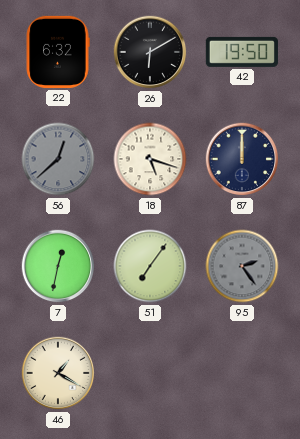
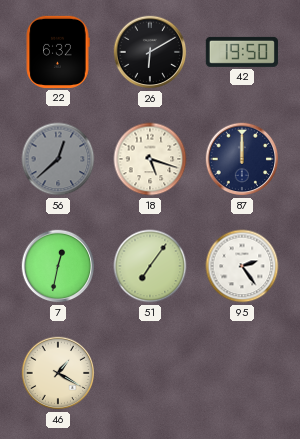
95 dial: grey -> white
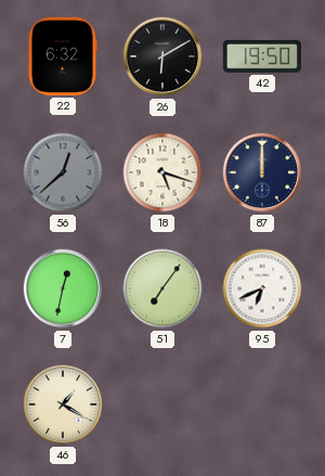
95: 2:24 -> 6:41
